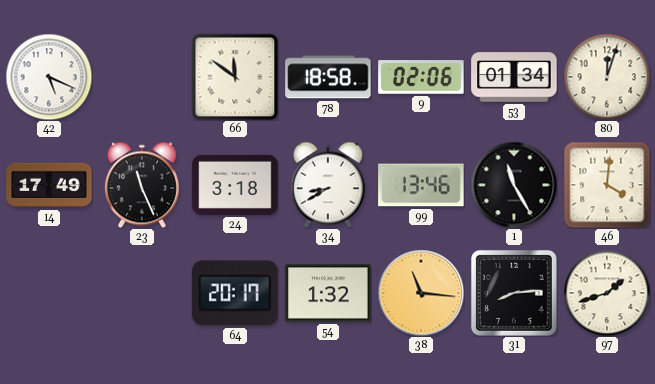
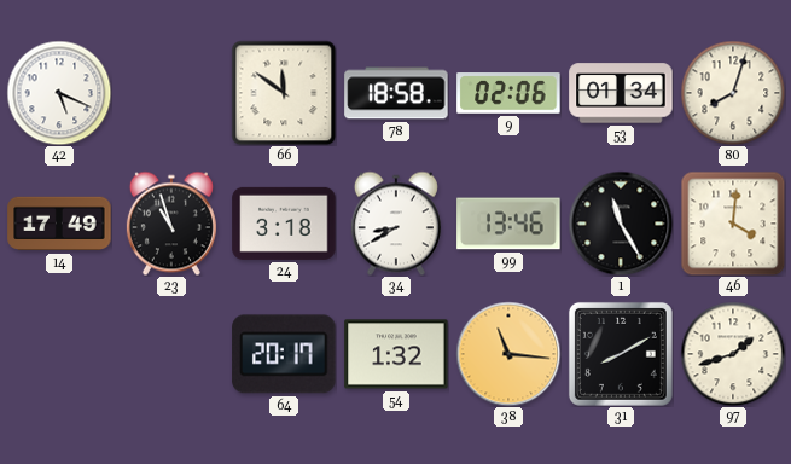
80: 12:03 -> 8:03
23: 11:26 -> 10:57
31: 8:14 -> 8:10
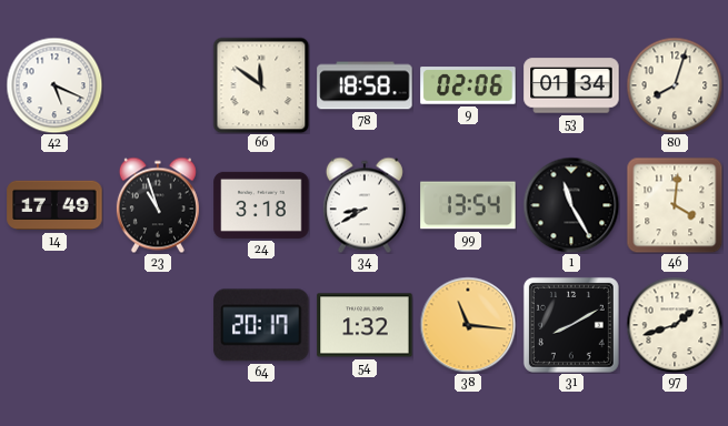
99: 13:46 -> 13:54
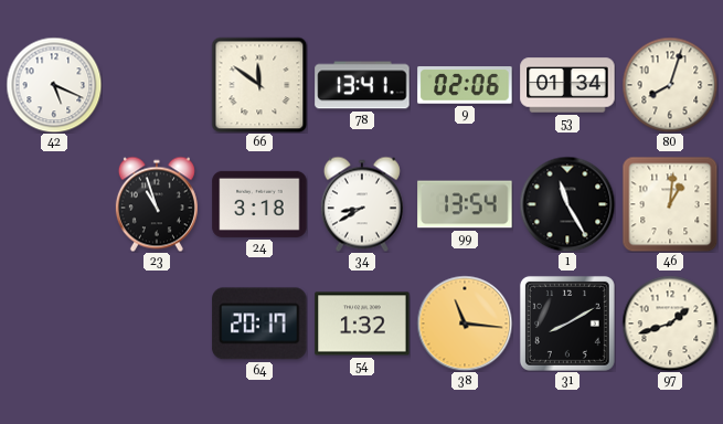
78: 18:58 -> 13:41
14: 17:49 -> none
46: 4:01 -> 1:01
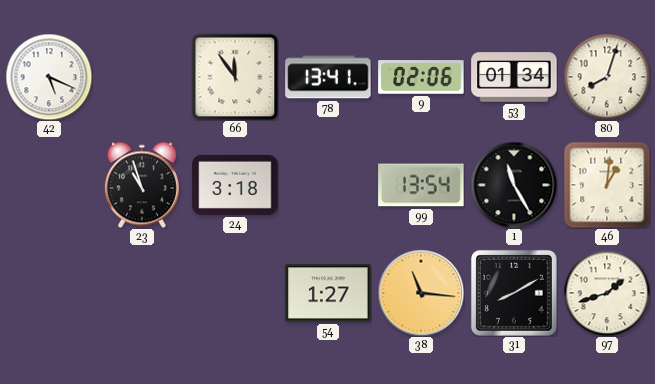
66: 11:51 -> 11:54
34: 8:40 -> none
64: 20:17 -> none
54: 1:32 -> 1:27
